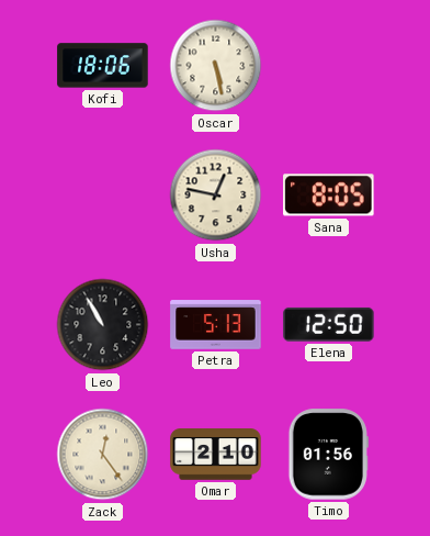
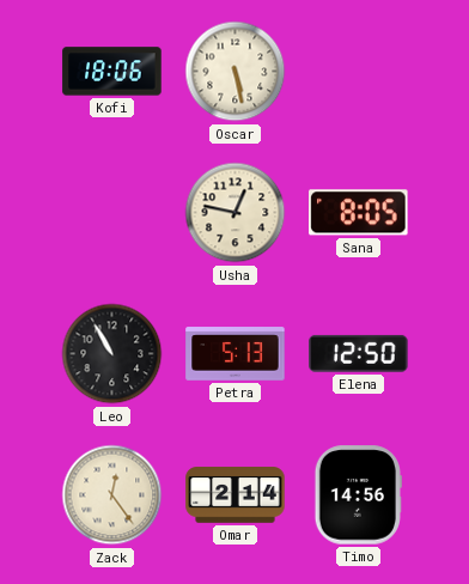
Omar: 2:10 -> 2:14
Timo: 01:56 -> 14:56
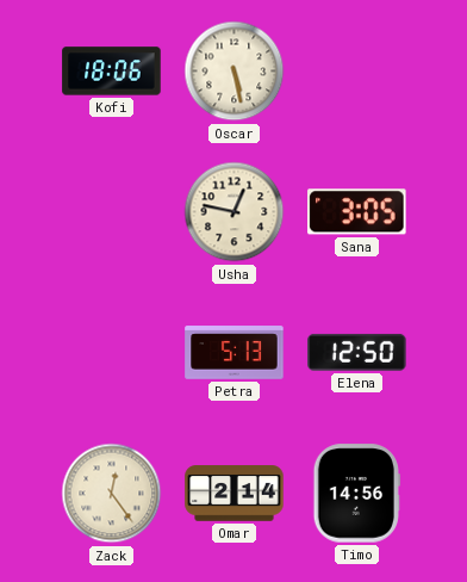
Sana: 8:05 -> 3:05
Leo: 10:55 -> none
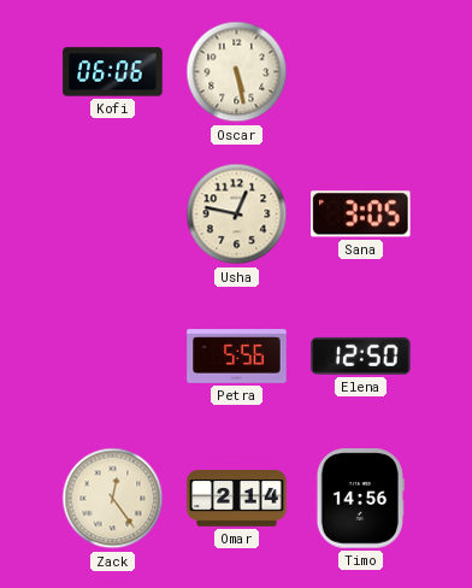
Kofi: 18:06 -> 06:06
Petra: 5:13 -> 5:56
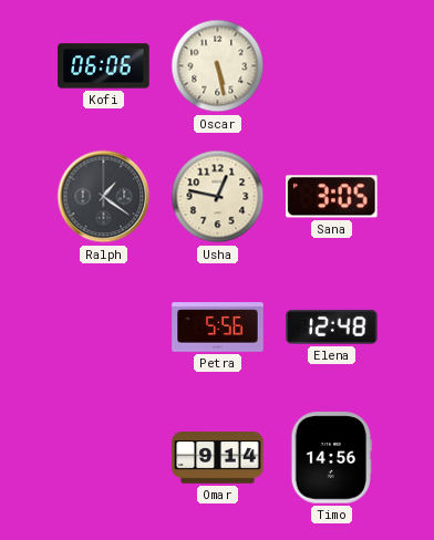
Ralph: none -> 1:21
Elena: 12:50 -> 12:48
Zack: 12:24 -> none
Omar: 2:14 -> 9:14
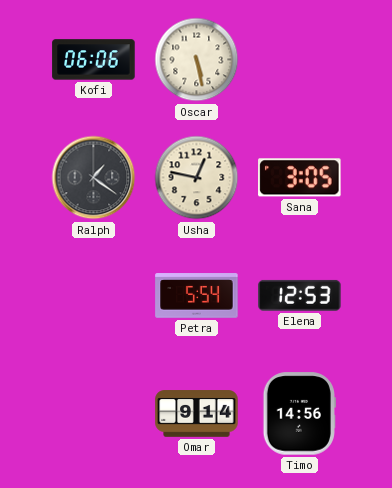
Petra: 5:56 -> 5:54
Elena: 12:48 -> 12:53
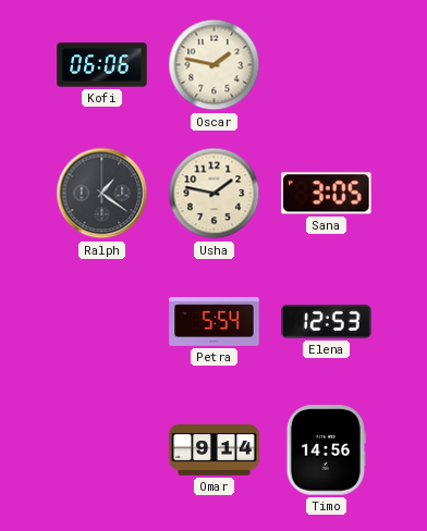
Oscar: 5:28 -> 1:47
Usha: 12:47 -> 1:47
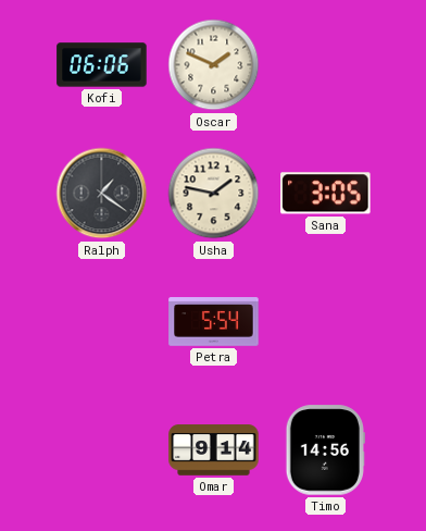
Oscar: 1:47 -> 1:49
Elena: 12:53 -> none
